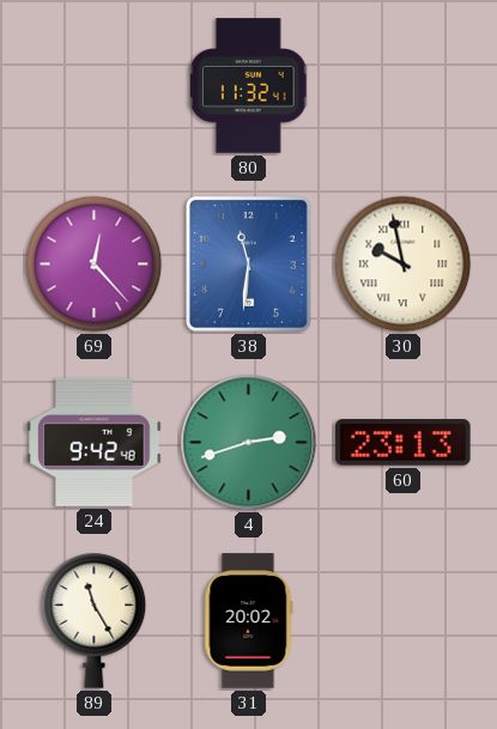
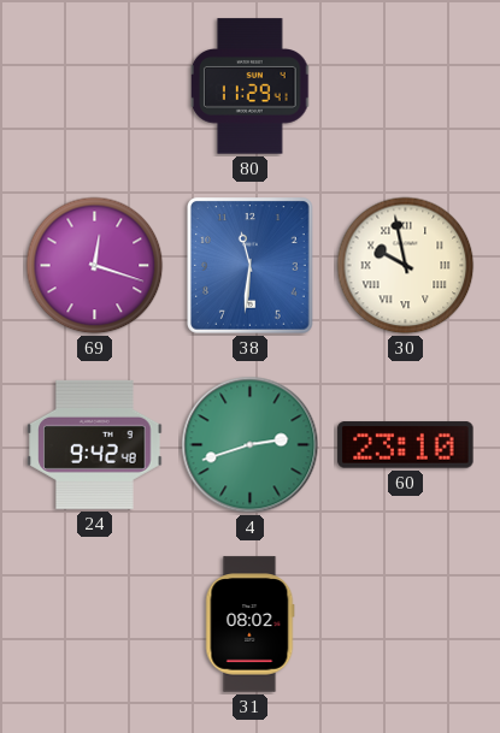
80: 11:32 -> 11:29
69: 12:23 -> 12:18
60: 23:13 -> 23:10
89: 11:25 -> none
31: 20:02 -> 08:02
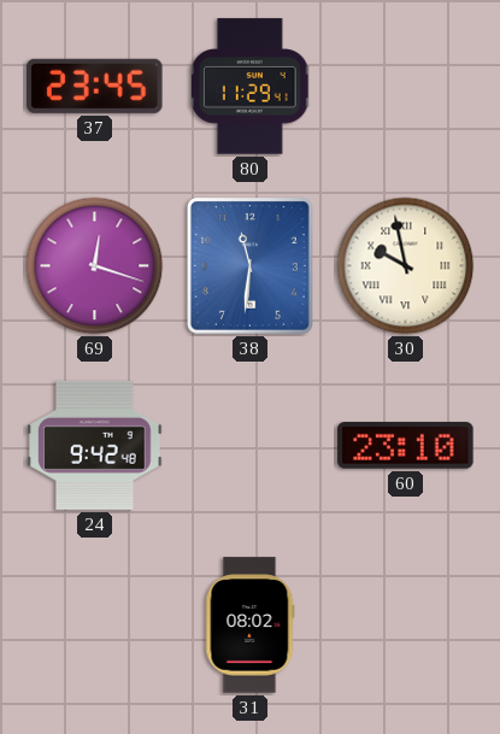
37: none -> 23:45
4: 2:42 -> none
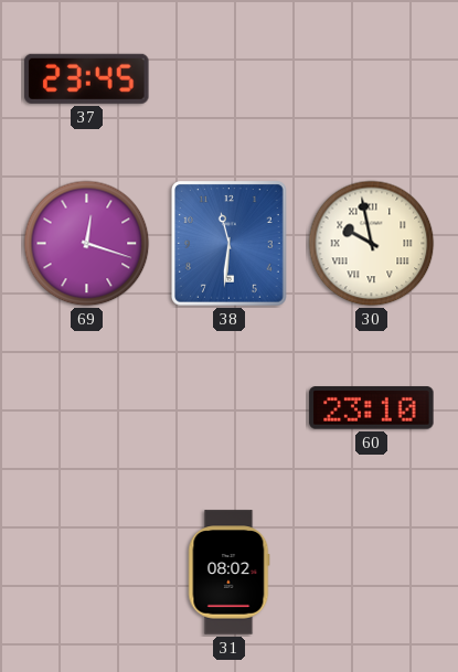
80: 11:29 -> none
24: 9:42 -> none
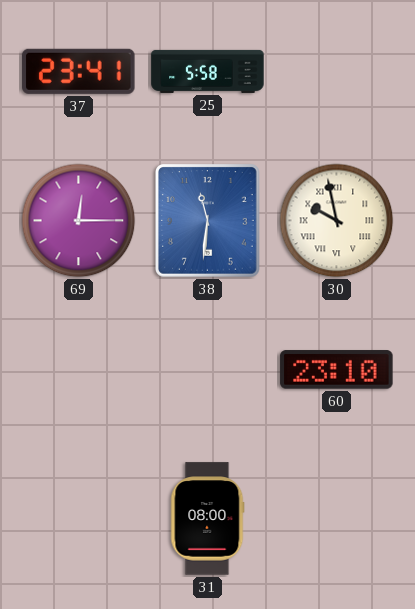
37: 23:45 -> 23:41
25: none -> 5:58
69: 12:18 -> 12:15
31: 08:02 -> 08:00
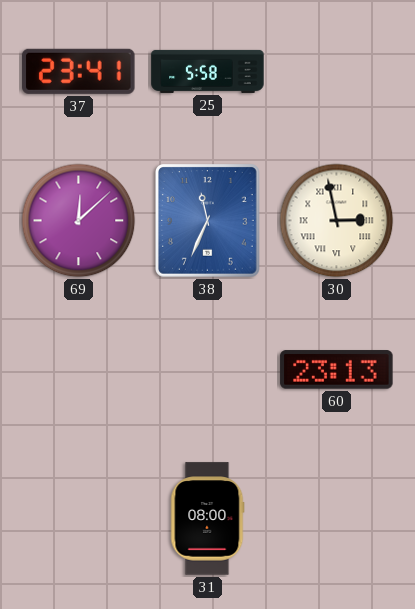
69: 12:15 -> 12:08
38: 11:31 -> 11:34
30: 9:58 -> 2:58
60: 23:10 -> 23:13
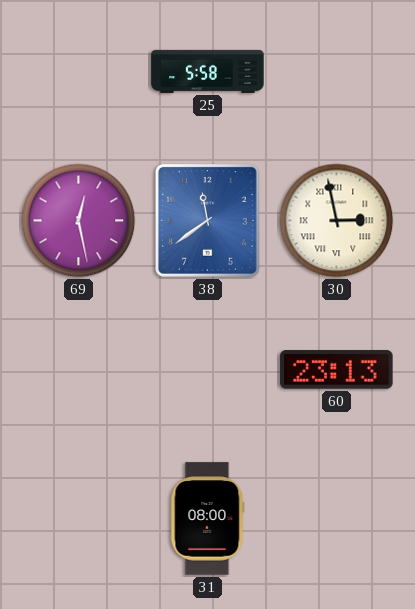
37: 23:41 -> none
69: 12:08 -> 12:28
38: 11:34 -> 11:39
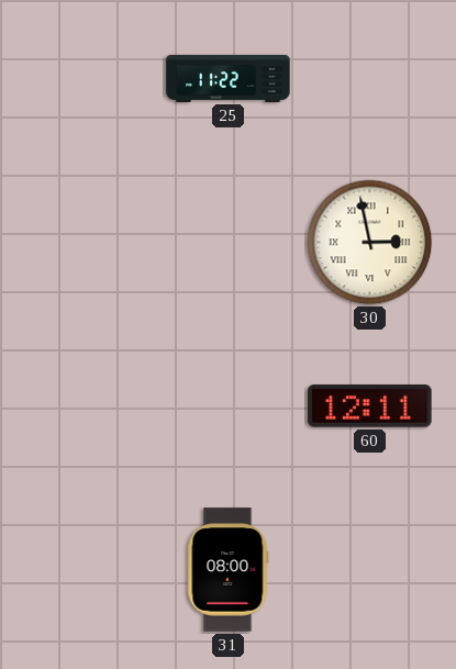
25: 5:58 -> 11:22
69: 12:28 -> none
38: 11:39 -> none
60: 23:13 -> 12:11
